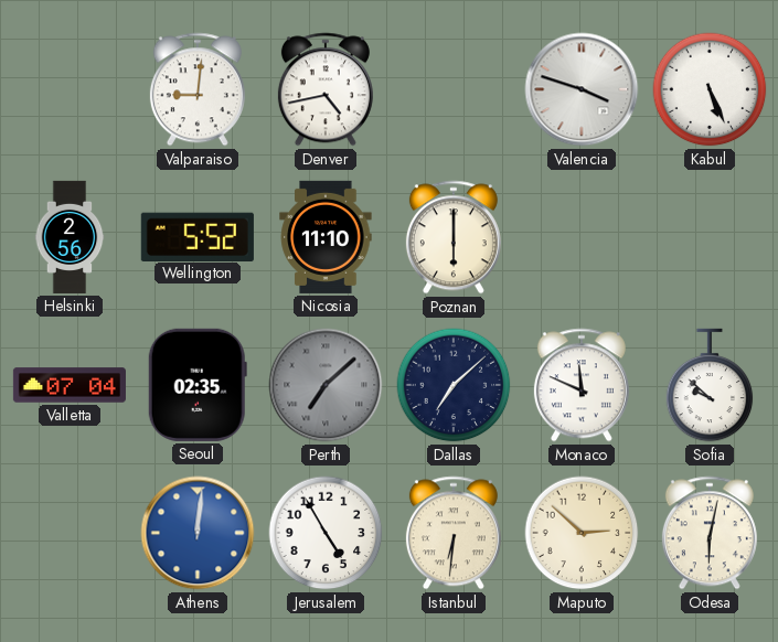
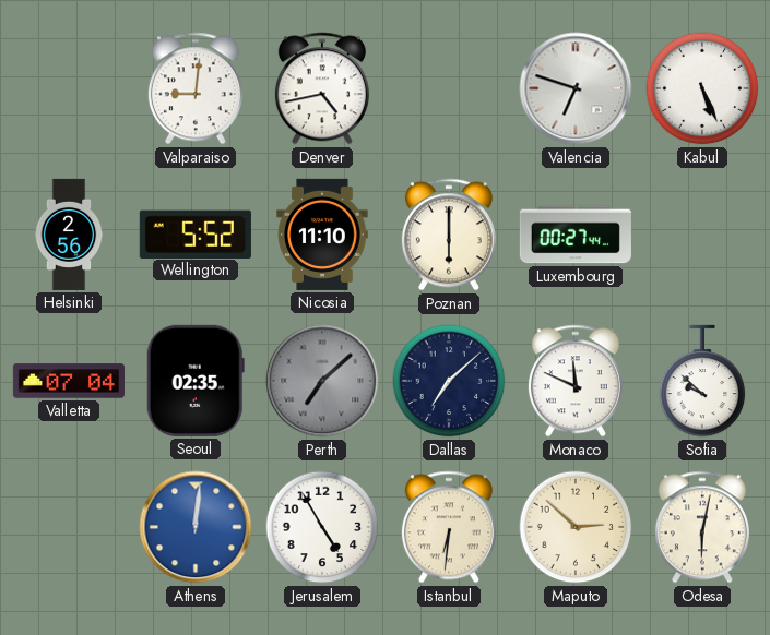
Valencia: 3:48 -> 6:48
Luxembourg: none -> 00:27
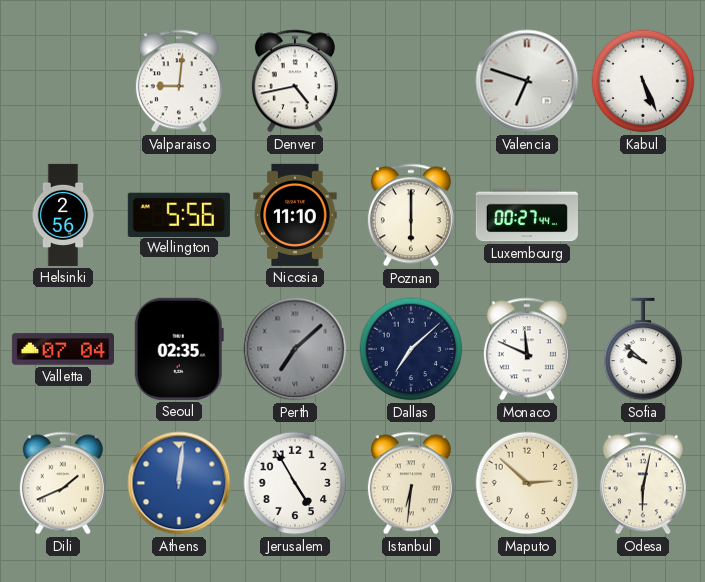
Wellington: 5:52 -> 5:56
Dili: none -> 1:41
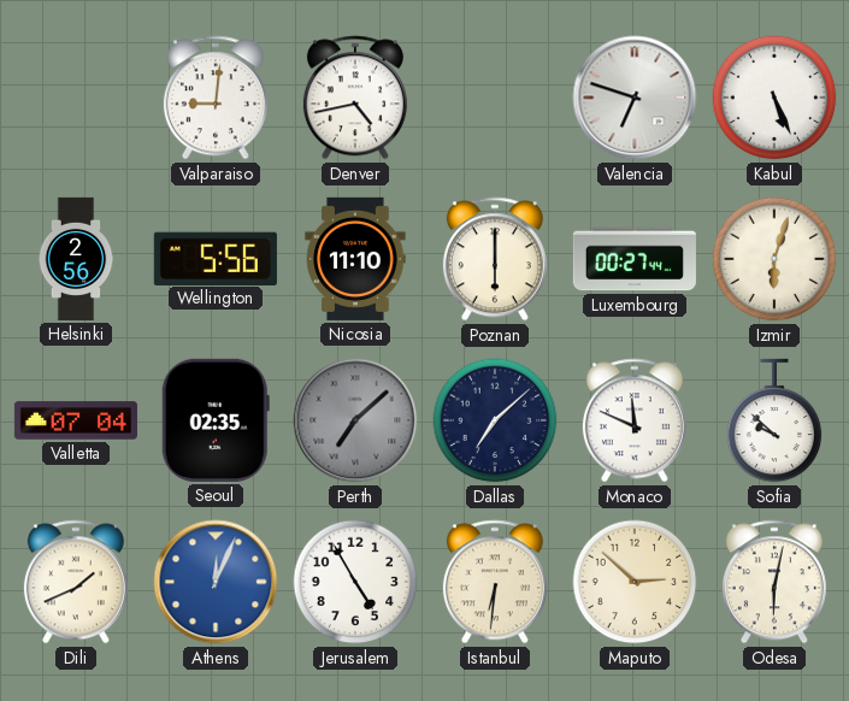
Izmir: none -> 6:03
Athens: 12:01 -> 12:04
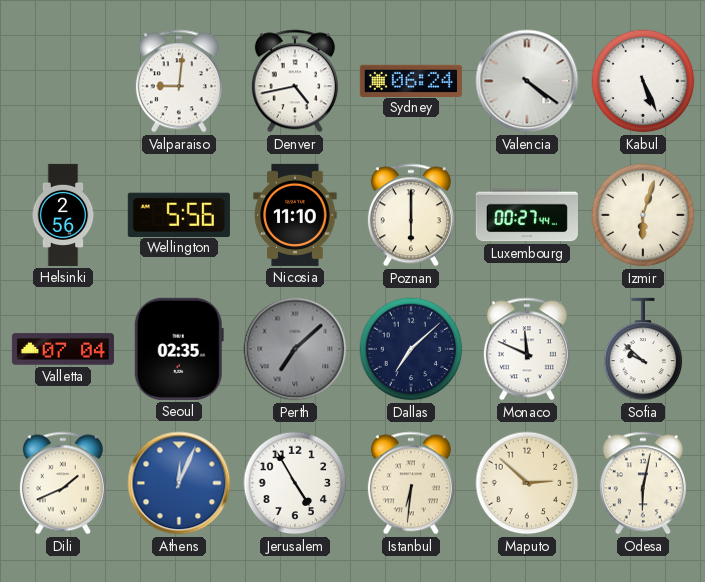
Sydney: none -> 06:24
Valencia: 6:48 -> 4:21
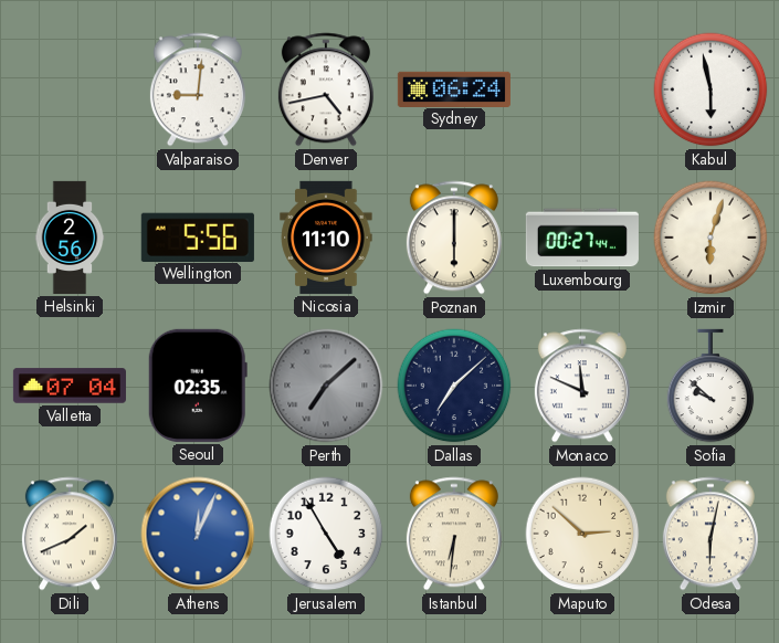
Valencia: 4:21 -> none
Kabul: 5:26 -> 5:58
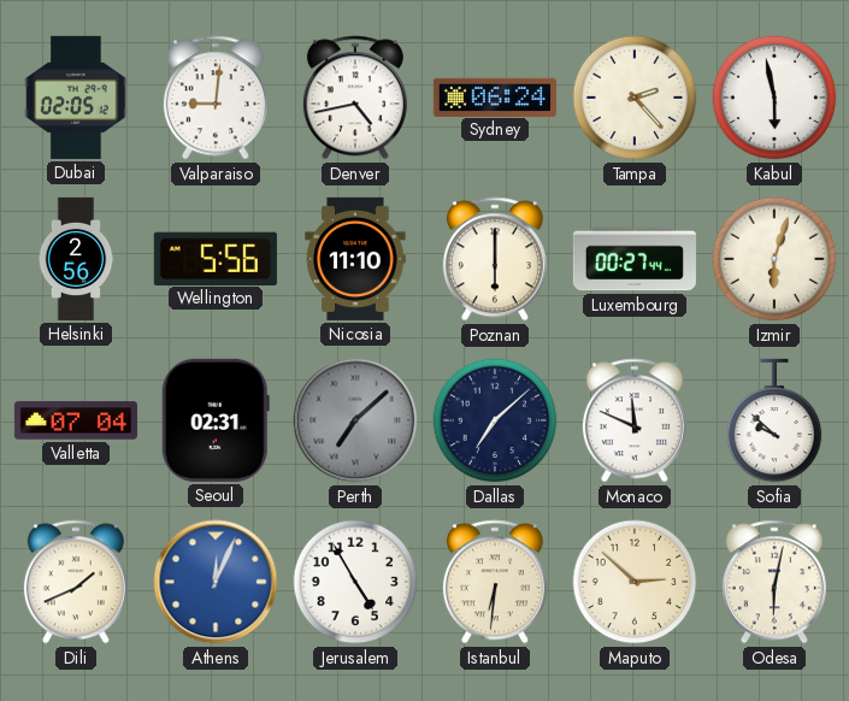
Dubai: none -> 02:05
Tampa: none -> 2:23
Seoul: 02:35 -> 02:31
